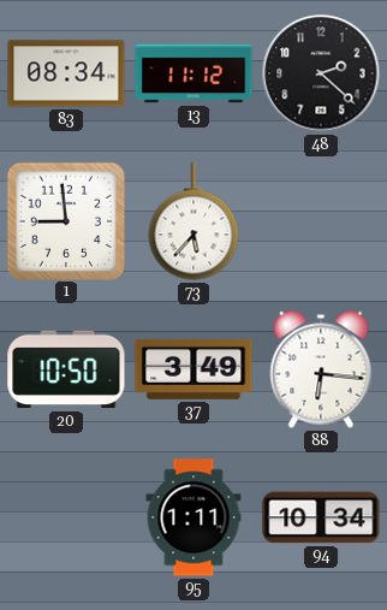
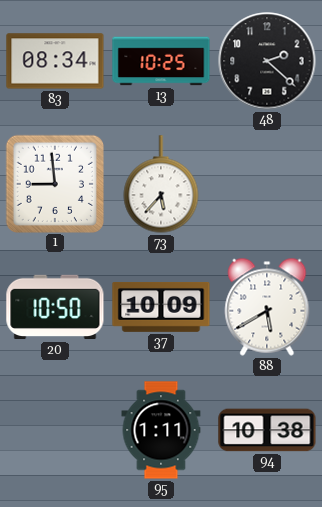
13: 11:12 -> 10:25
37: 3:49 -> 10:09
88: 6:16 -> 5:40
94: 10:34 -> 10:38
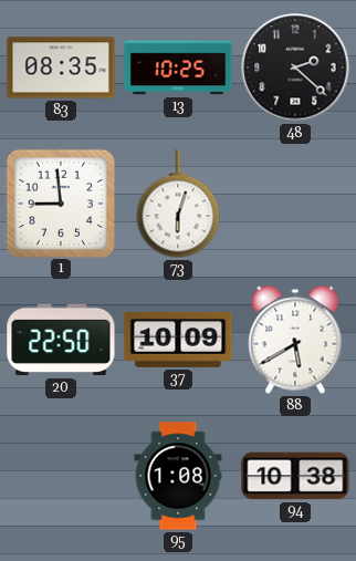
83: 08:34 -> 08:35
73: 5:37 -> 6:03
20: 10:50 -> 22:50
95: 1:11 -> 1:08
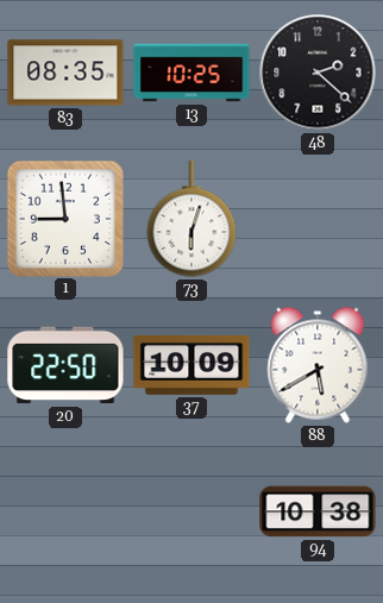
95: 1:08 -> none
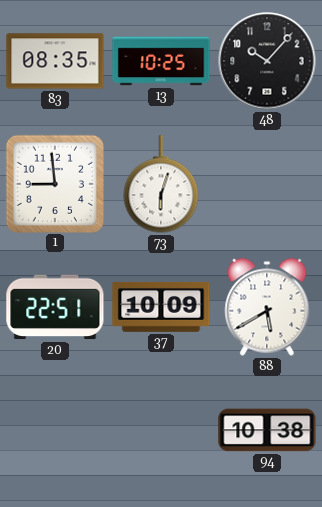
48: 2:22 -> 10:07
20: 22:50 -> 22:51
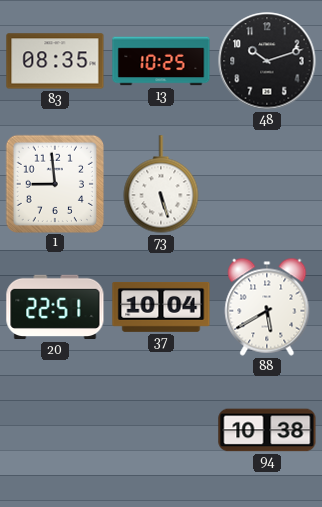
48: 10:07 -> 10:12
73: 6:03 -> 5:27
37: 10:09 -> 10:04
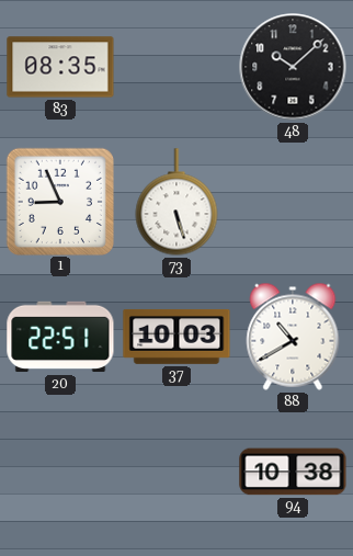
13: 10:25 -> none
48: 10:12 -> 10:08
1: 8:59 -> 8:56
37: 10:04 -> 10:03
88: 5:40 -> 10:40
